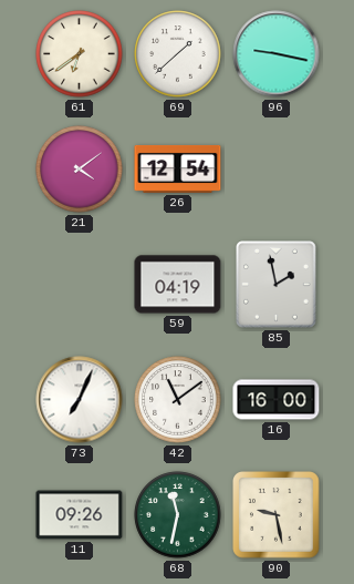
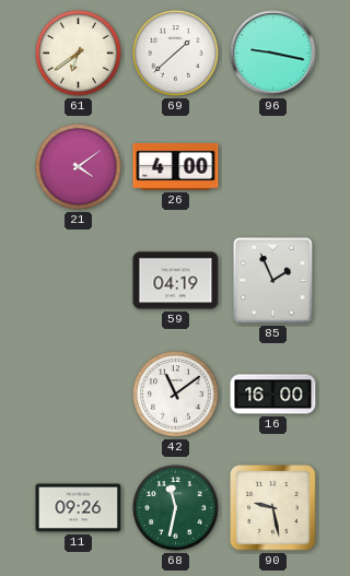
26: 12:54 -> 4:00
85: 1:58 -> 1:56
73: 7:04 -> none
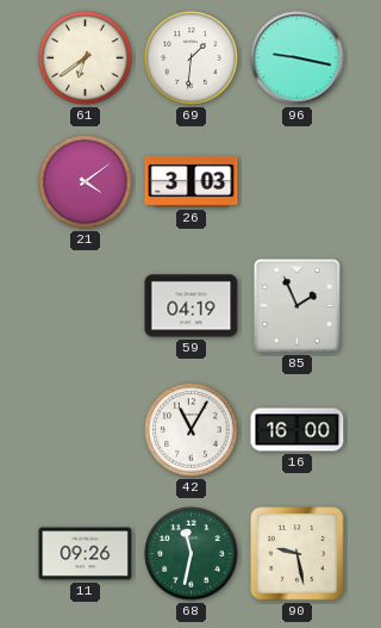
69: 1:38 -> 1:31
26: 4:00 -> 3:03
42: 11:09 -> 11:05
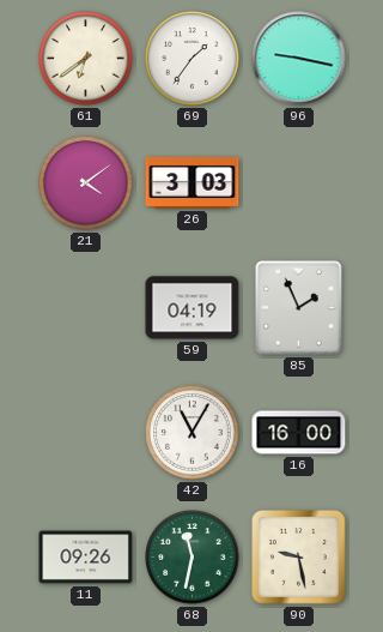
69: 1:31 -> 1:36
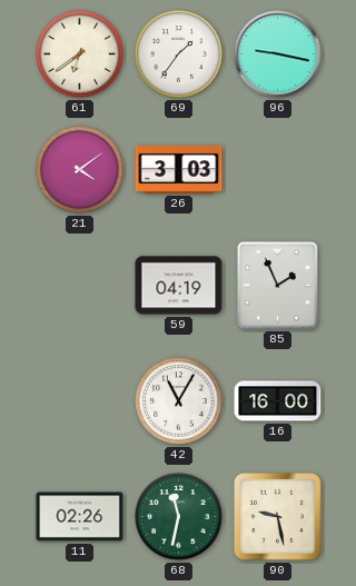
11: 09:26 -> 02:26
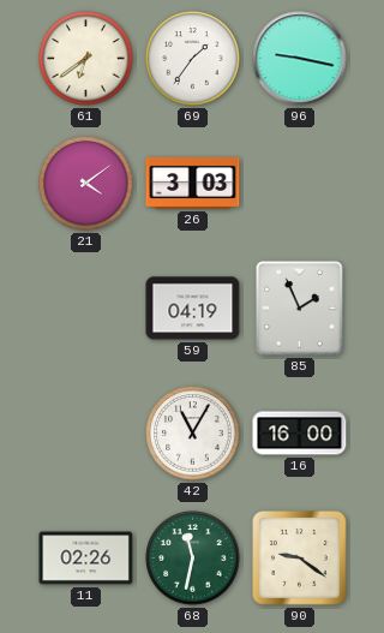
90: 9:28 -> 9:21
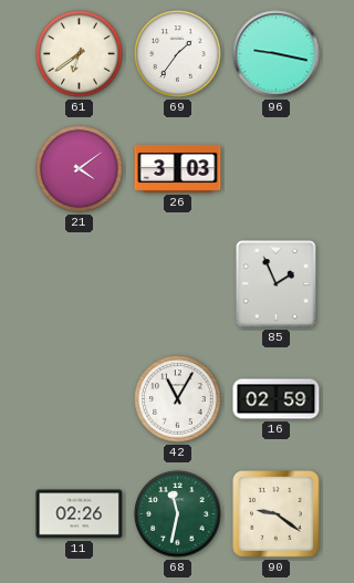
59: 04:19 -> none
16: 16:00 -> 02:59
